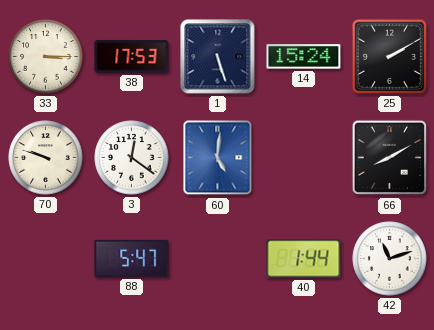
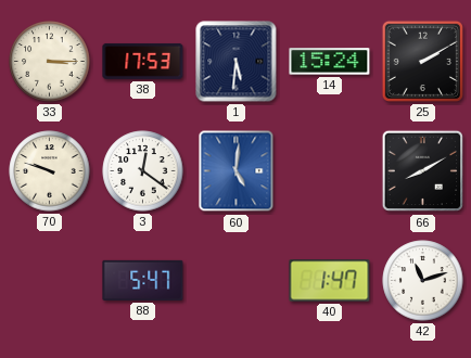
1: 5:27 -> 5:31
40: 1:44 -> 1:47
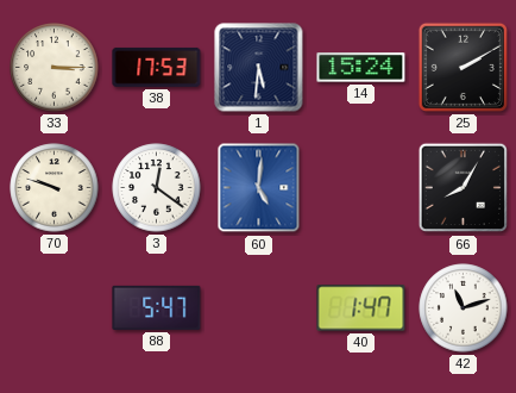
66: 8:10 -> 8:05
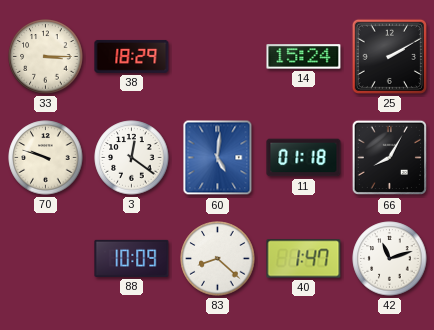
38: 17:53 -> 18:29
1: 5:31 -> none
11: none -> 01:18
88: 5:47 -> 10:09
83: none -> 8:22
